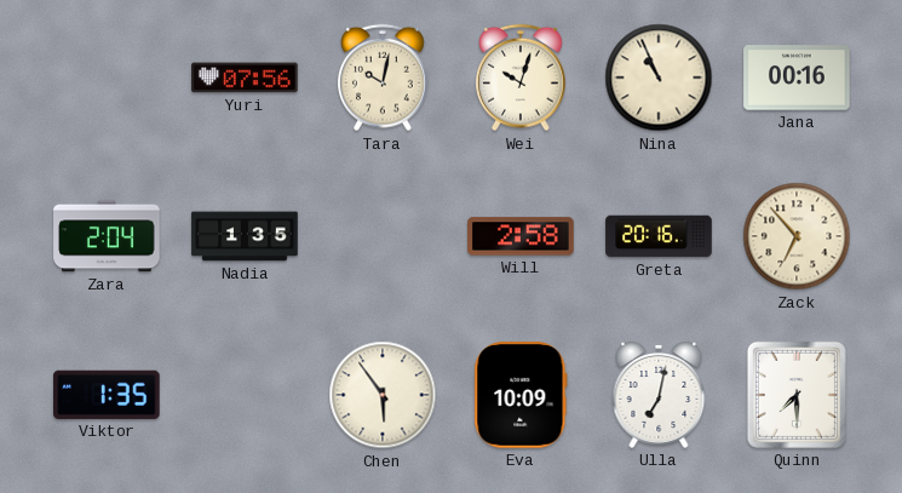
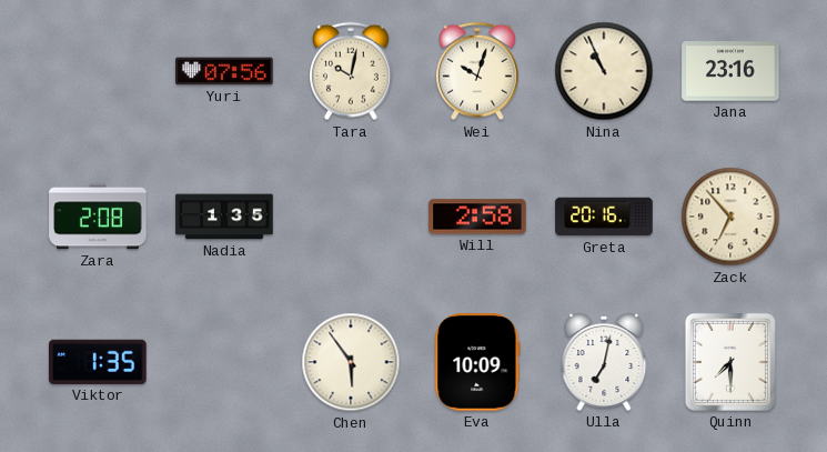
Jana: 00:16 -> 23:16
Zara: 2:04 -> 2:08
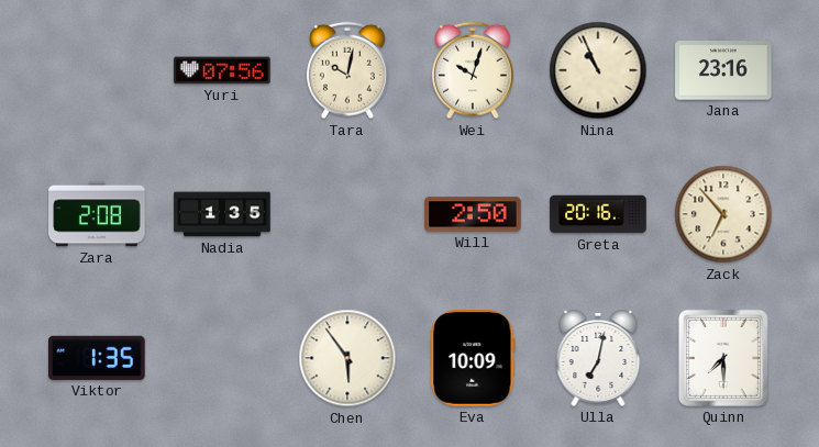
Will: 2:58 -> 2:50
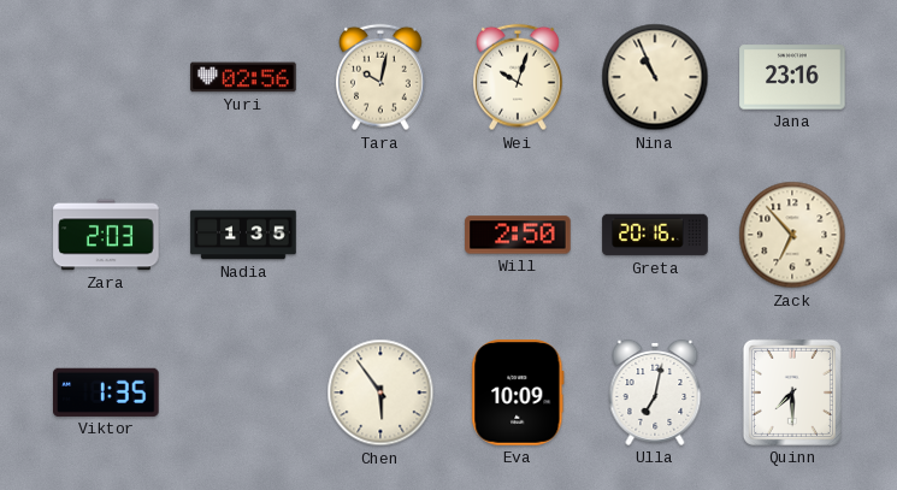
Yuri: 07:56 -> 02:56
Zara: 2:08 -> 2:03
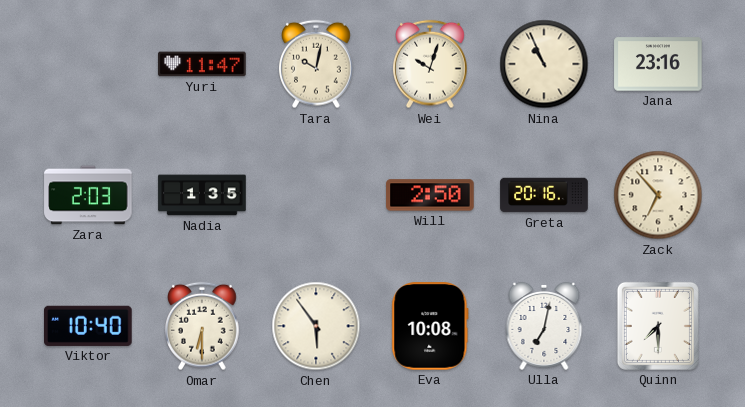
Yuri: 02:56 -> 11:47
Viktor: 1:35 -> 10:40
Omar: none -> 6:30
Eva: 10:09 -> 10:08
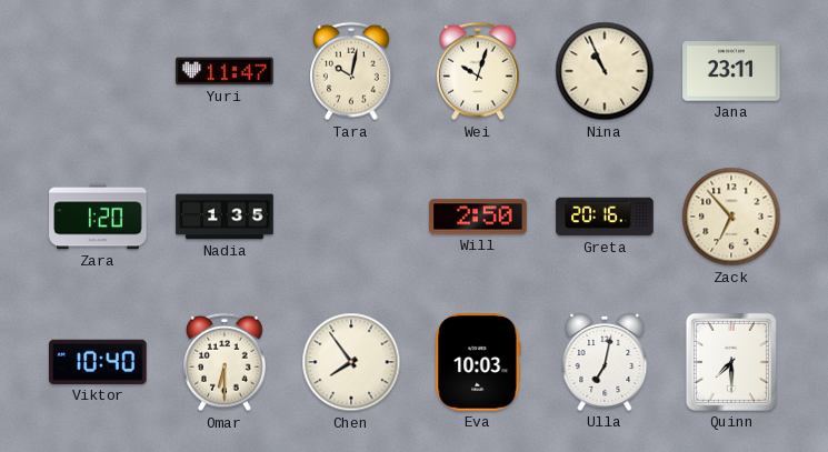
Jana: 23:16 -> 23:11
Zara: 2:03 -> 1:20
Chen: 5:54 -> 7:54
Eva: 10:08 -> 10:03
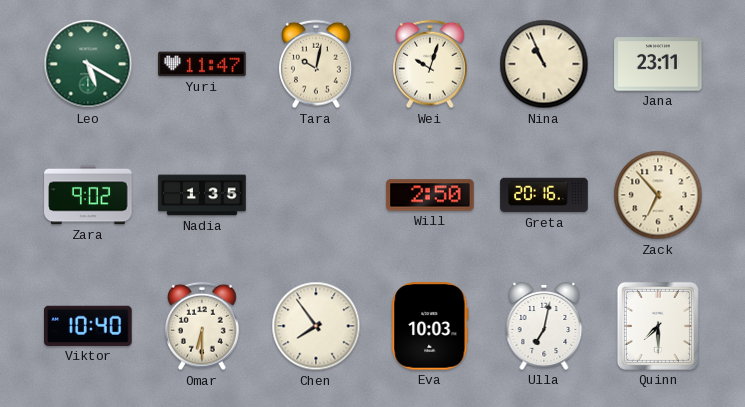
Leo: none -> 5:20
Zara: 1:20 -> 9:02
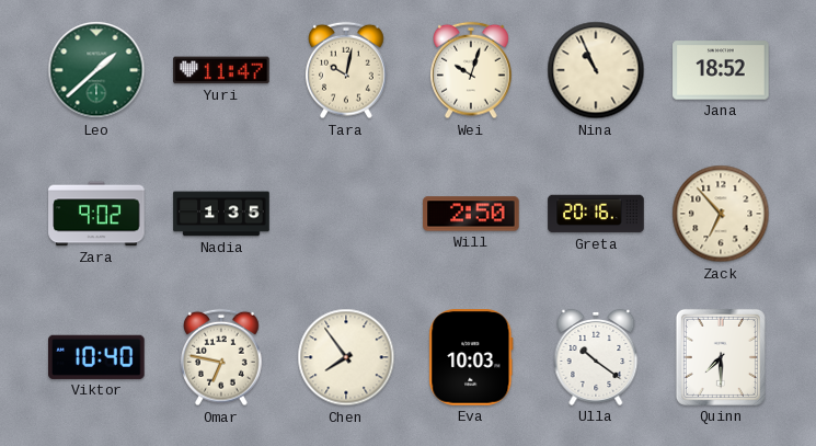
Leo: 5:20 -> 1:38
Jana: 23:11 -> 18:52
Omar: 6:30 -> 6:47
Ulla: 7:02 -> 10:21
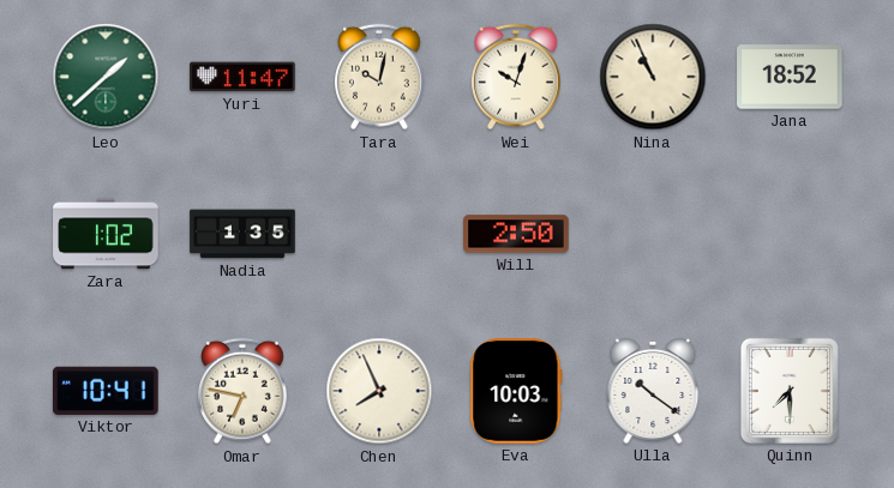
Zara: 9:02 -> 1:02
Greta: 20:16 -> none
Zack: 6:53 -> none
Viktor: 10:40 -> 10:41
Chen: 7:54 -> 7:56
